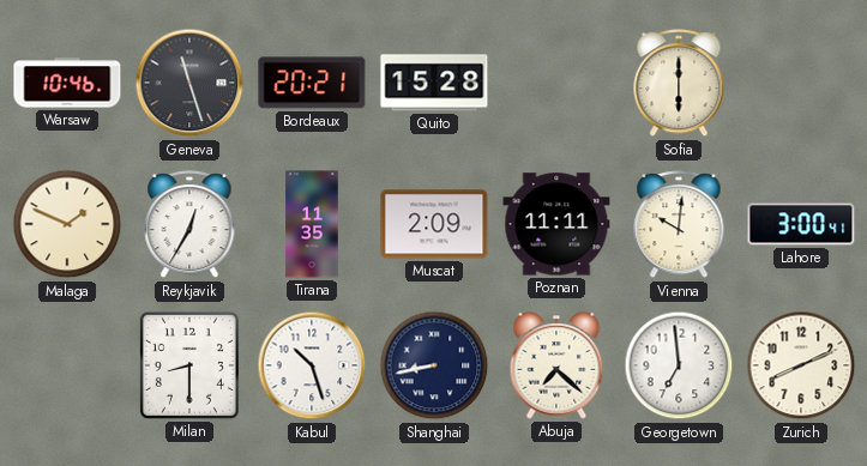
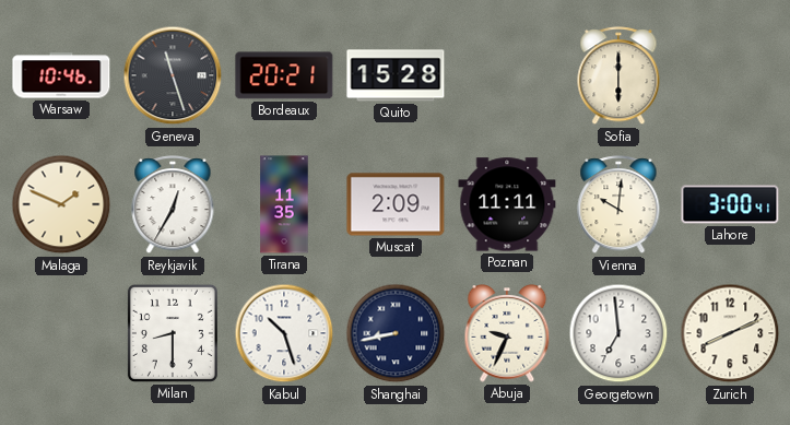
Abuja: 7:22 -> 9:34
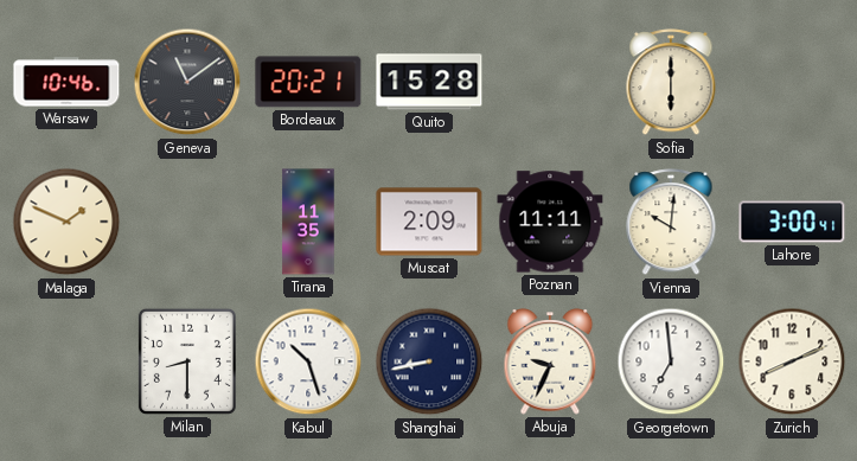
Geneva: 11:27 -> 11:09
Reykjavik: 12:35 -> none
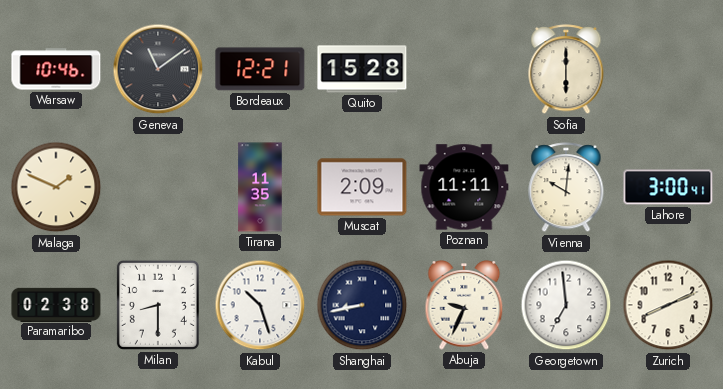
Bordeaux: 20:21 -> 12:21
Paramaribo: none -> 02:38
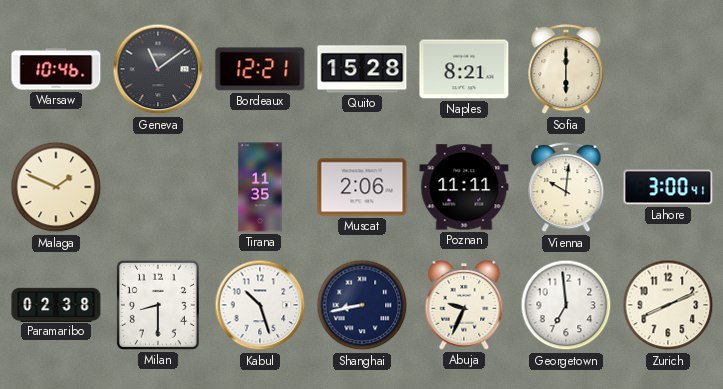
Naples: none -> 8:21
Muscat: 2:09 -> 2:06
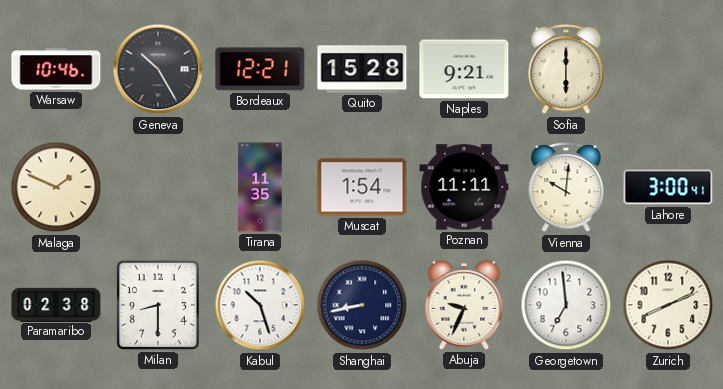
Geneva: 11:09 -> 10:25
Naples: 8:21 -> 9:21
Muscat: 2:06 -> 1:54
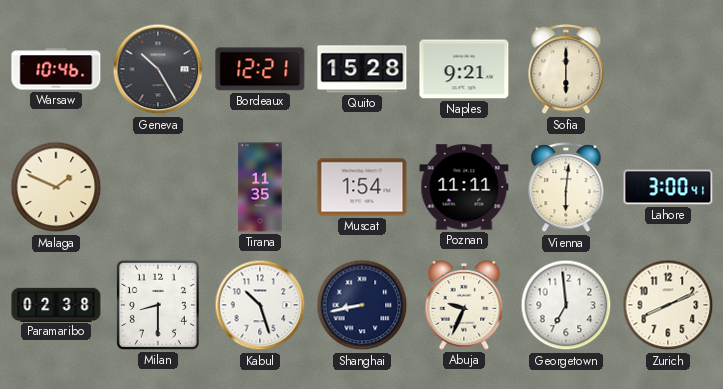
Vienna: 10:01 -> 6:01
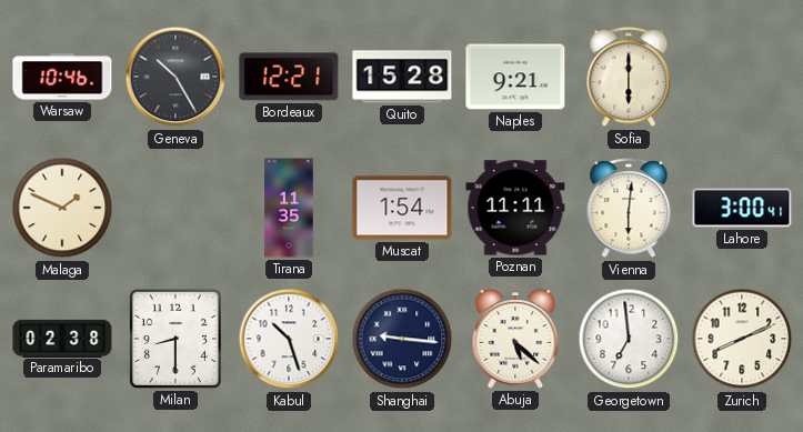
Shanghai: 8:43 -> 9:16
Abuja: 9:34 -> 5:22
